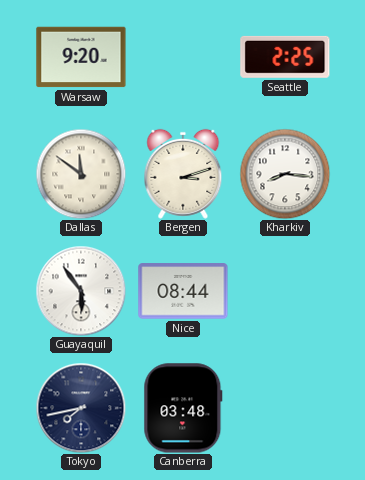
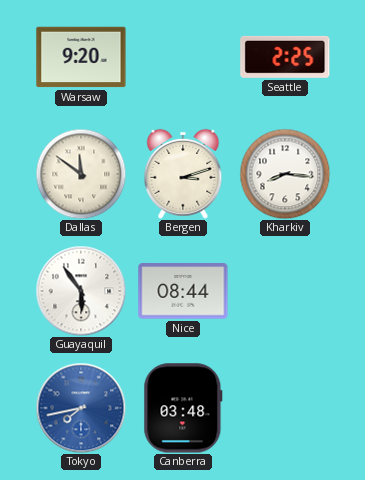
Tokyo dial: navy -> blue
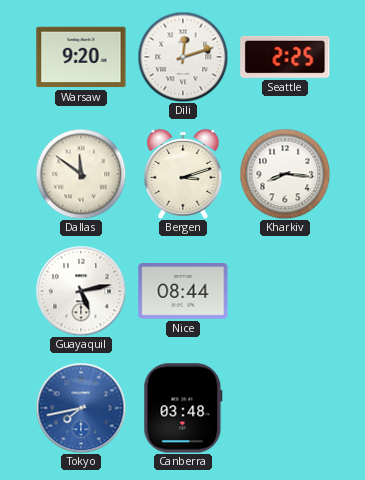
Dili: none -> 12:12
Guayaquil: 5:54 -> 5:13
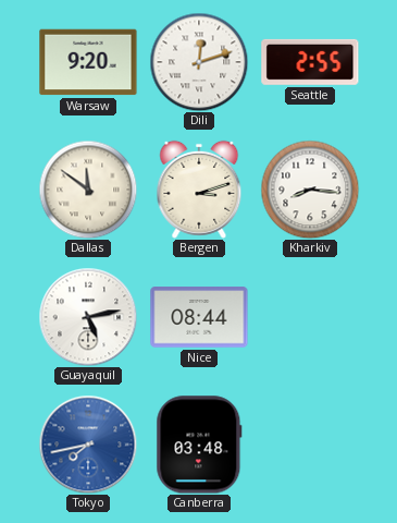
Seattle: 2:25 -> 2:55
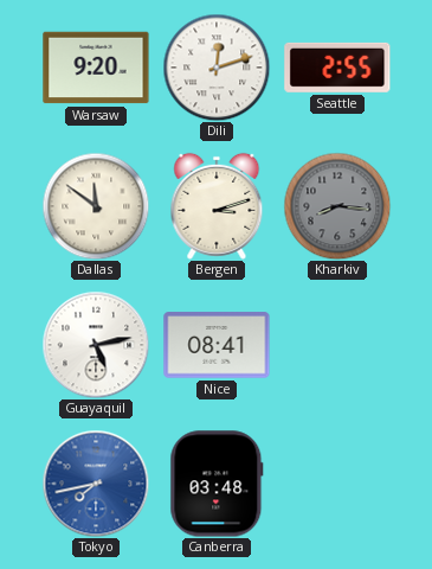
Kharkiv dial: white -> grey
Nice: 08:44 -> 08:41
